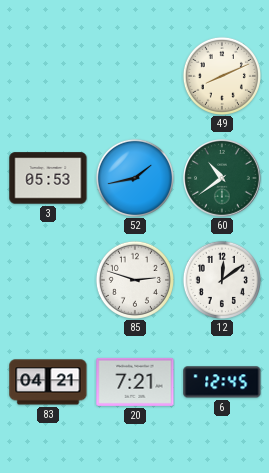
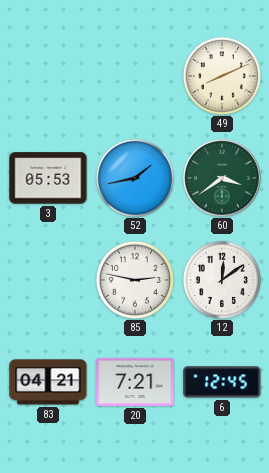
60: 10:39 -> 3:39
85: 2:48 -> 2:47
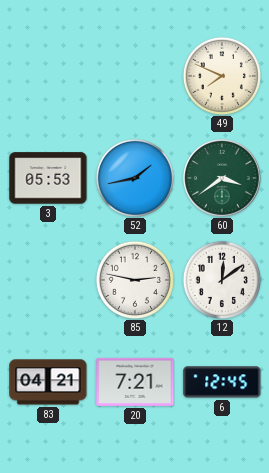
49: 8:11 -> 7:49
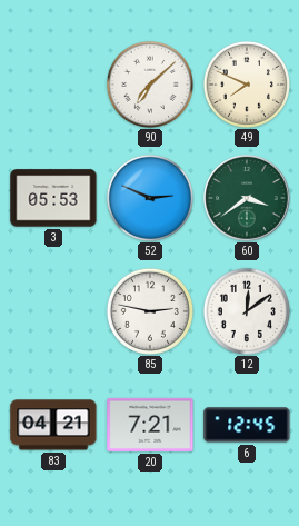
90: none -> 7:08
52: 1:43 -> 2:49
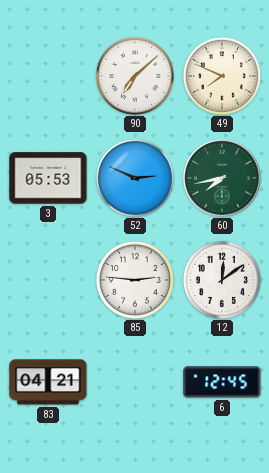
60: 3:39 -> 7:43
85: 2:47 -> 2:46
20: 7:21 -> none
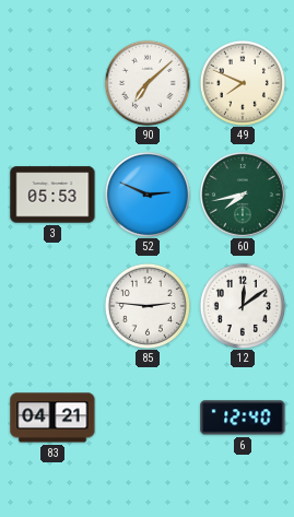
6: 12:45 -> 12:40
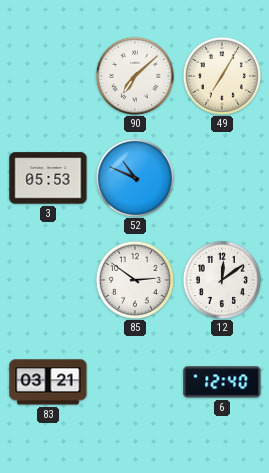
49: 7:49 -> 7:05
52: 2:49 -> 10:49
60: 7:43 -> none
85: 2:46 -> 2:51
83: 04:21 -> 03:21
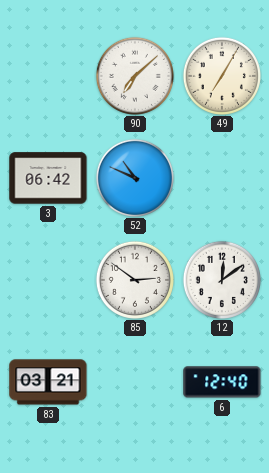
3: 05:53 -> 06:42
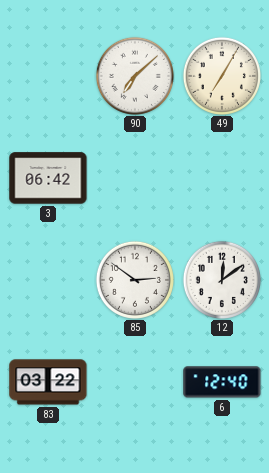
52: 10:49 -> none
83: 03:21 -> 03:22
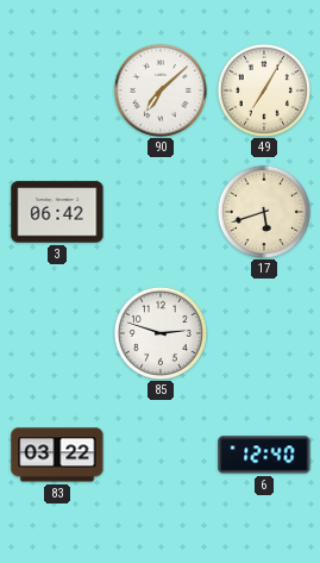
17: none -> 5:42
85: 2:51 -> 2:48
12: 12:09 -> none
